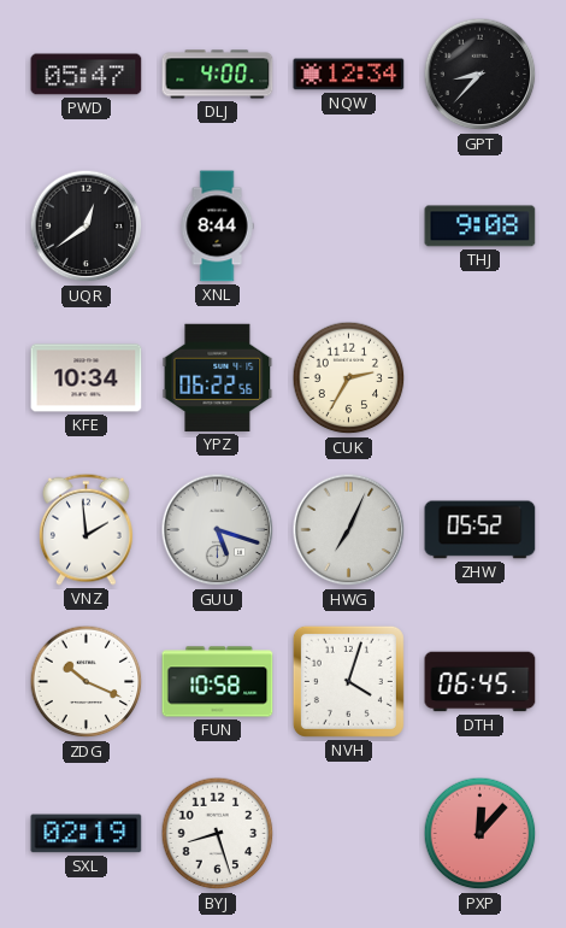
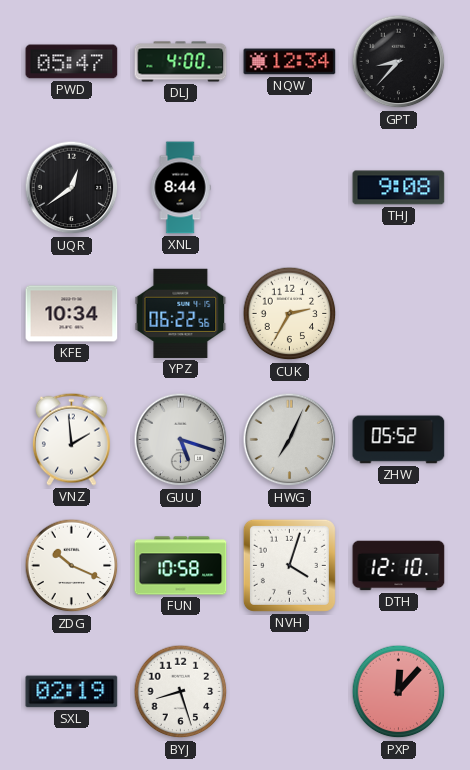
DTH: 06:45 -> 12:10
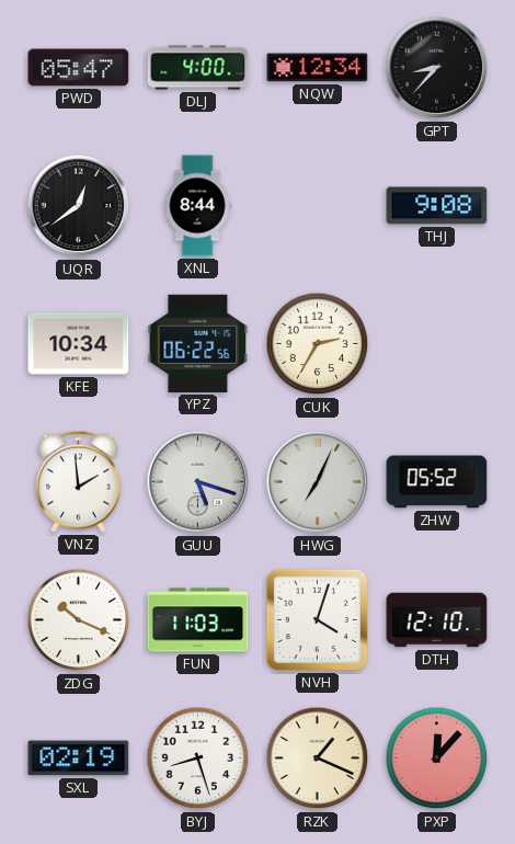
FUN: 10:58 -> 11:03
RZK: none -> 1:19
